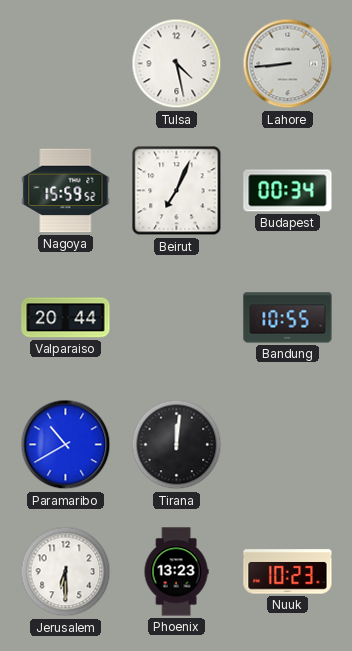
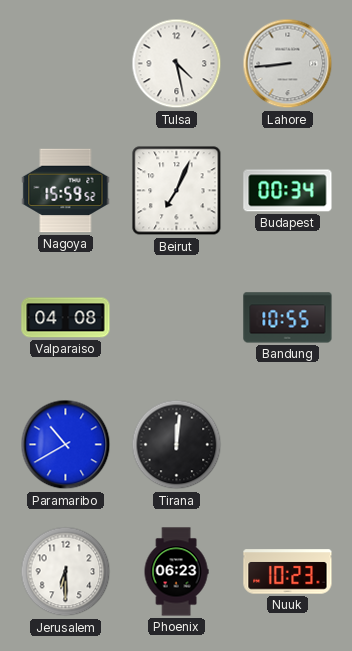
Valparaiso: 20:44 -> 04:08
Phoenix: 13:23 -> 06:23
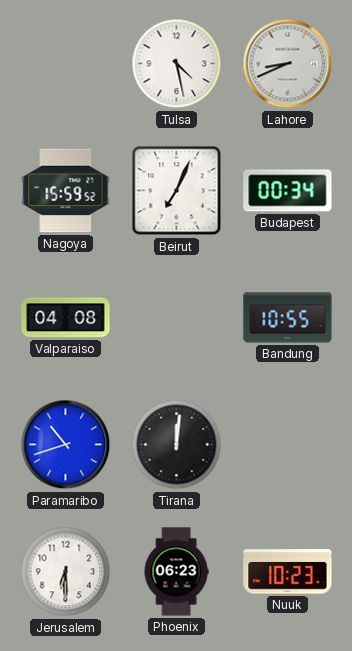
Lahore: 8:44 -> 8:41
Paramaribo: 10:40 -> 10:42
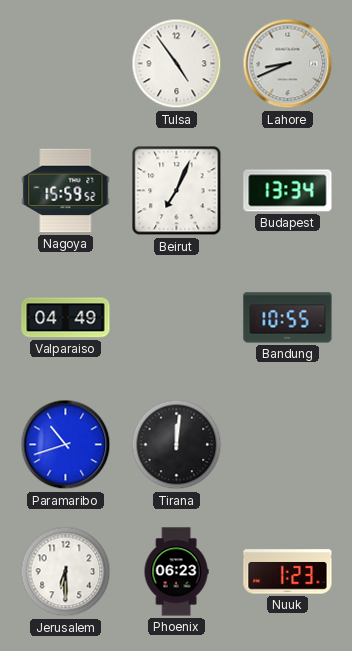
Tulsa: 4:28 -> 4:54
Budapest: 00:34 -> 13:34
Valparaiso: 04:08 -> 04:49
Nuuk: 10:23 -> 1:23
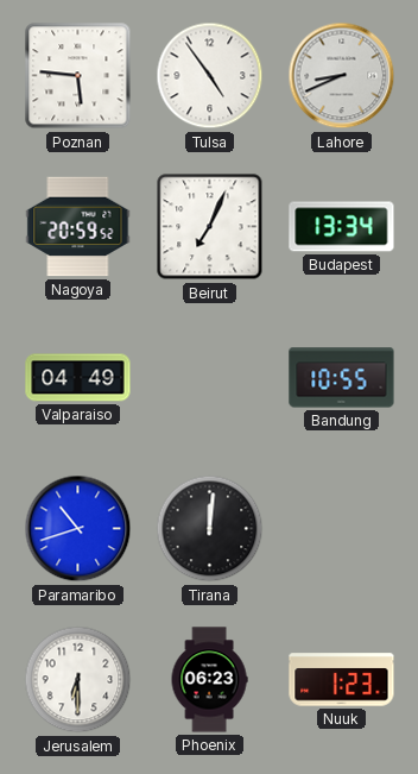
Poznan: none -> 5:46
Nagoya: 15:59 -> 20:59
